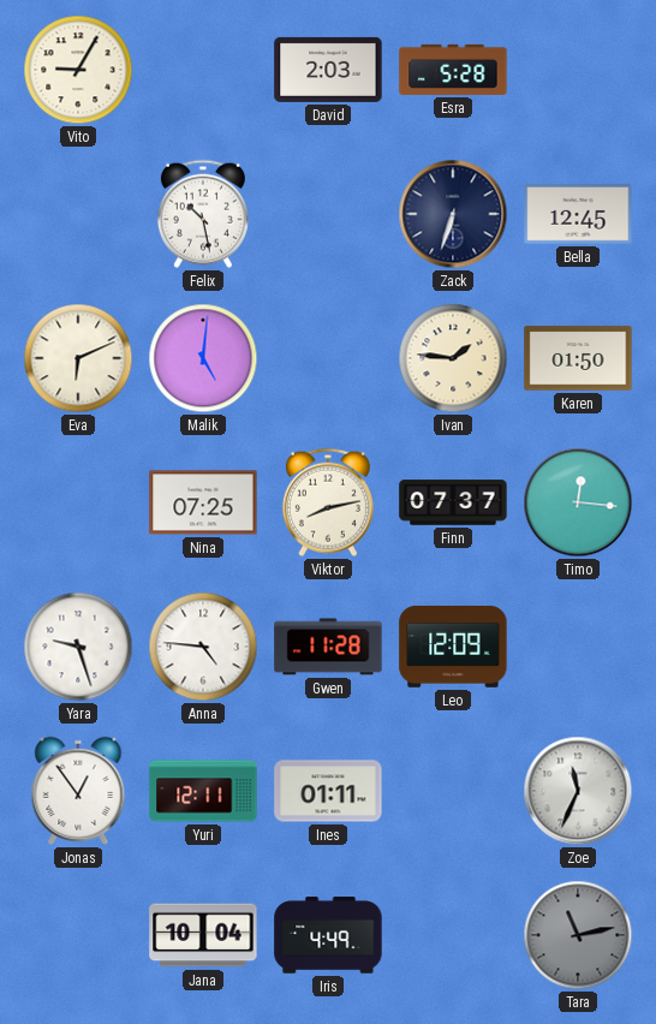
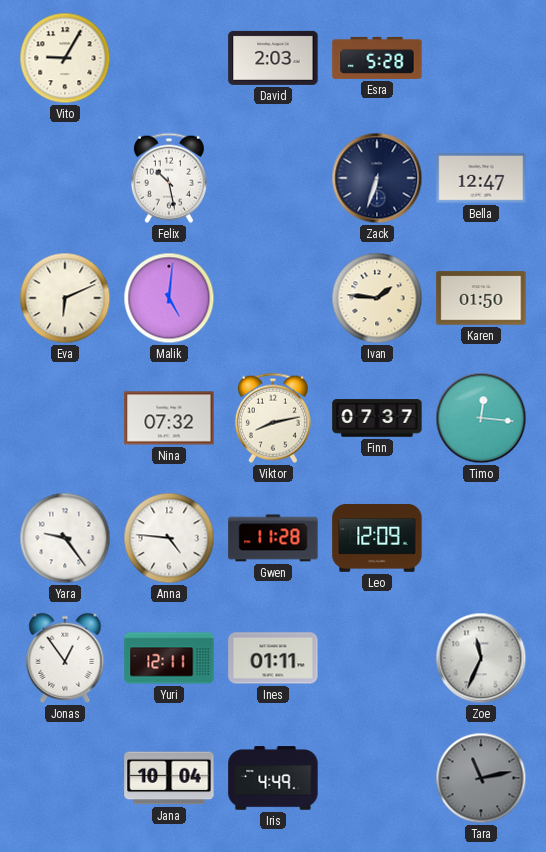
Bella: 12:45 -> 12:47
Nina: 07:25 -> 07:32
Yara: 9:27 -> 9:24
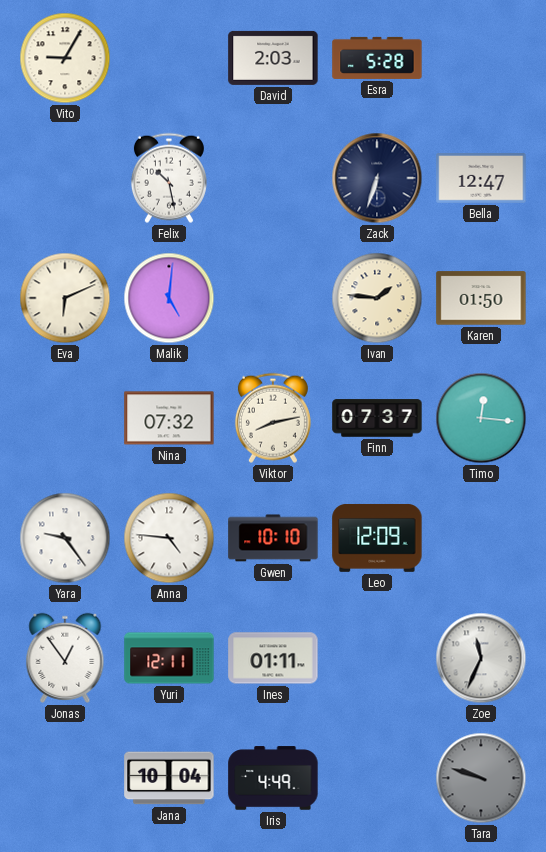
Gwen: 11:28 -> 10:10
Tara: 11:13 -> 9:48
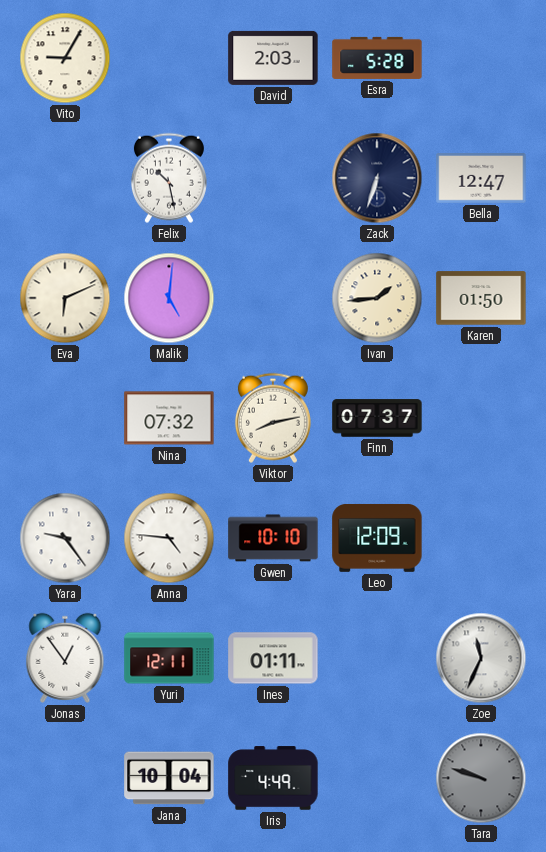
Ivan: 1:46 -> 1:44
Timo: 12:16 -> none
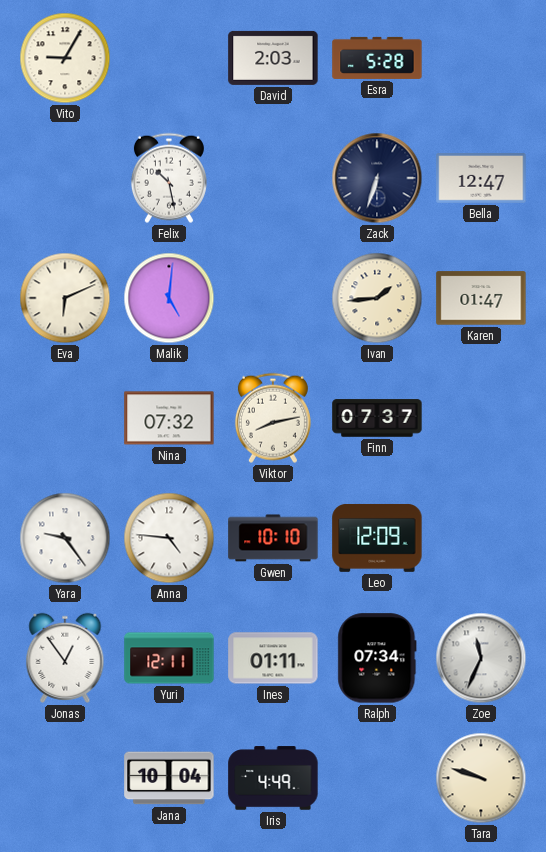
Karen: 01:50 -> 01:47
Ralph: none -> 07:34
Tara dial: grey -> cream
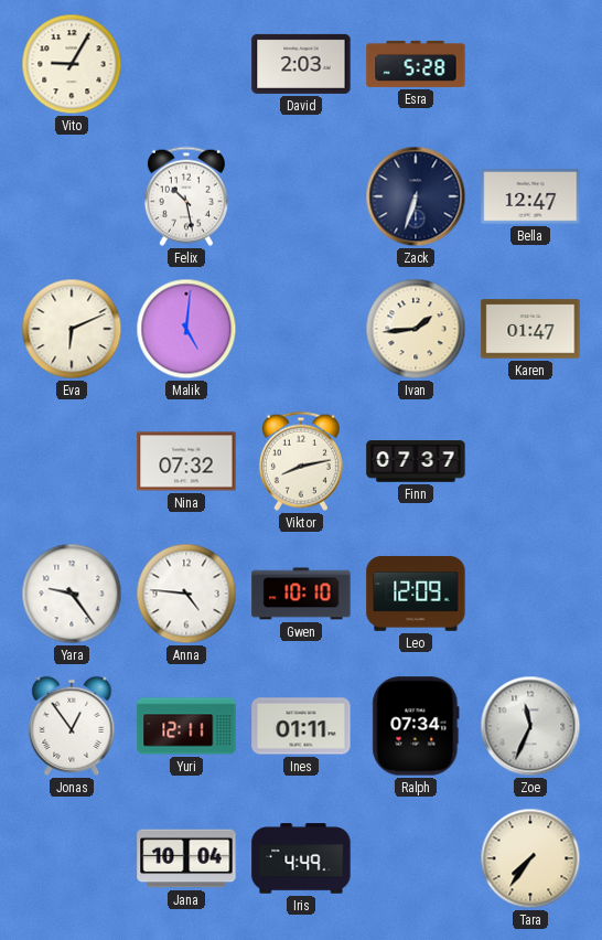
Tara: 9:48 -> 7:36
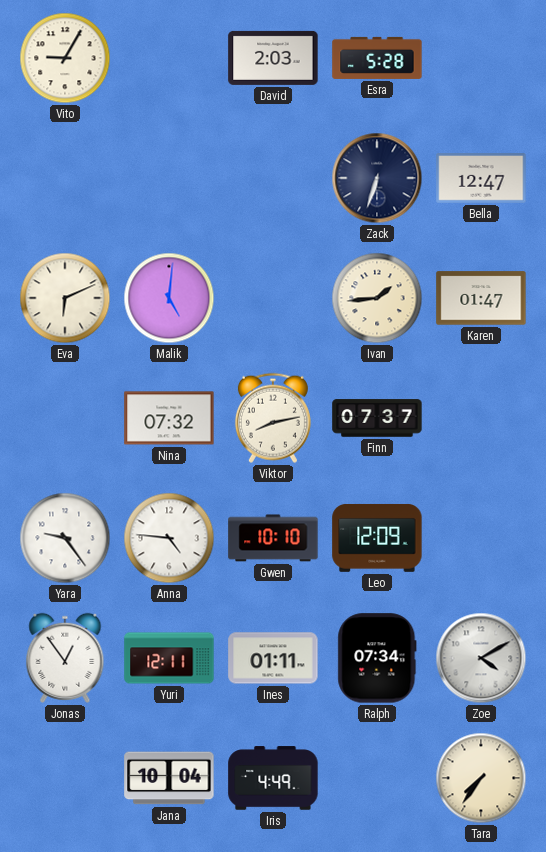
Felix: 10:28 -> none
Zoe: 11:34 -> 4:10
